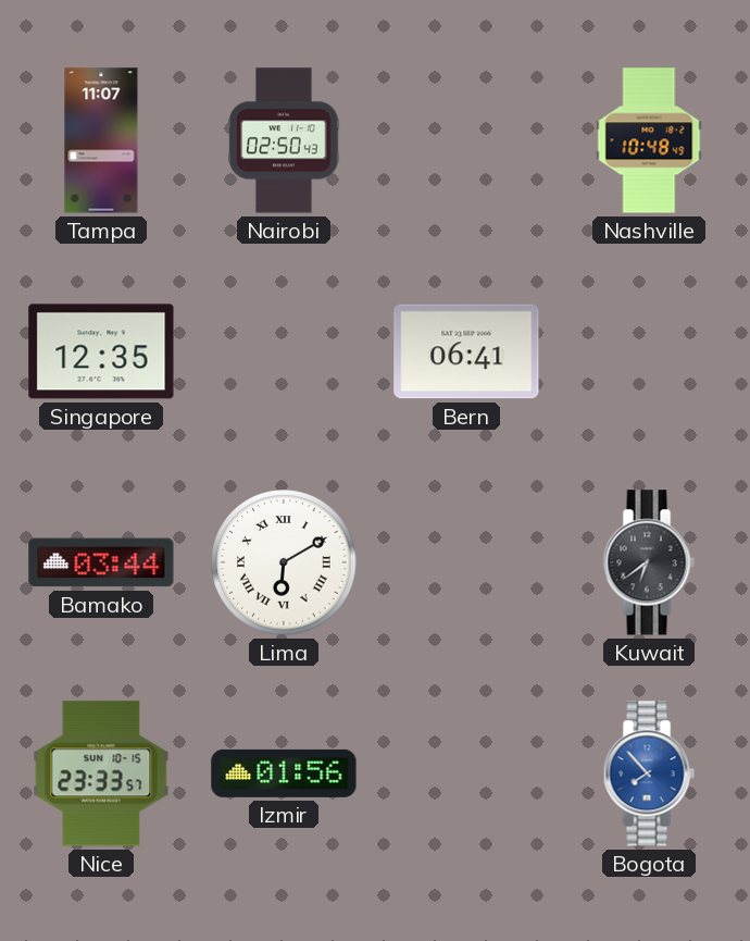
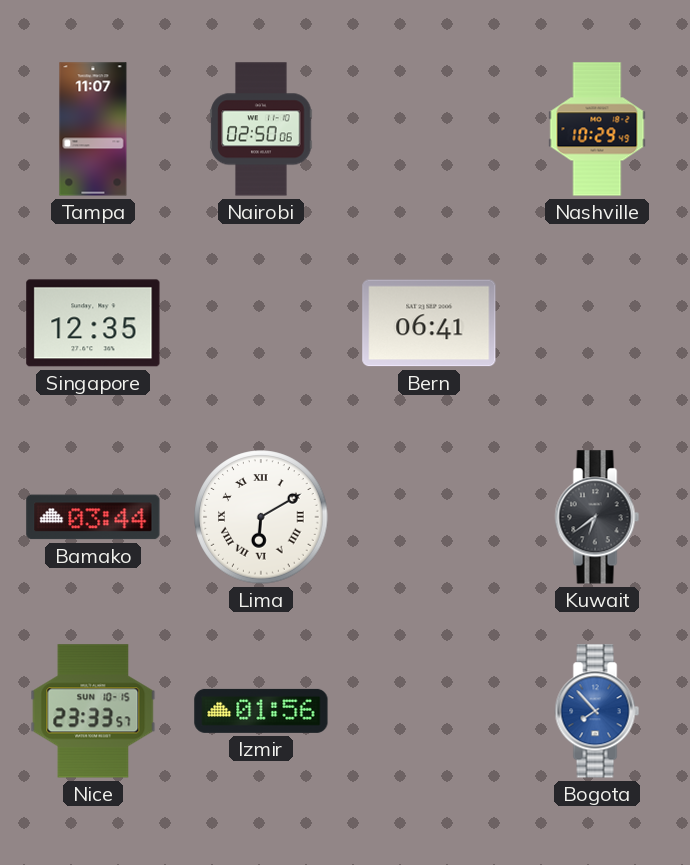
Nairobi: 02:50:43 -> 02:50:06
Nashville: 10:48 -> 10:29
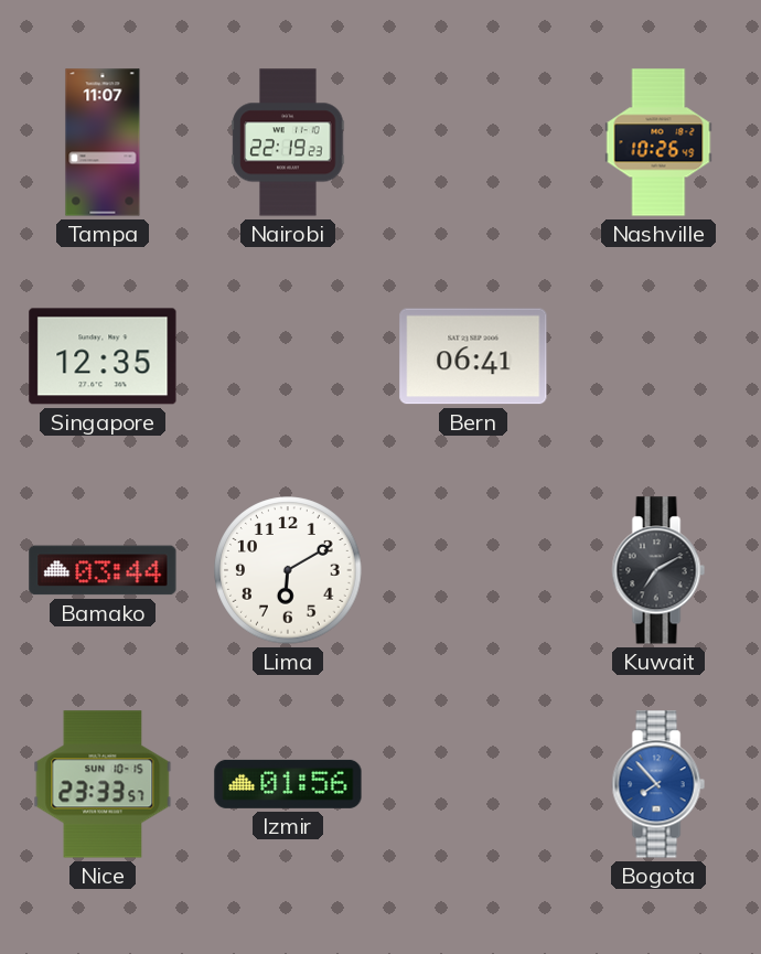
Nairobi: 02:50 -> 22:19
Nashville: 10:29 -> 10:26
Lima numerals: Roman -> Arabic
Kuwait: 6:39 -> 7:10
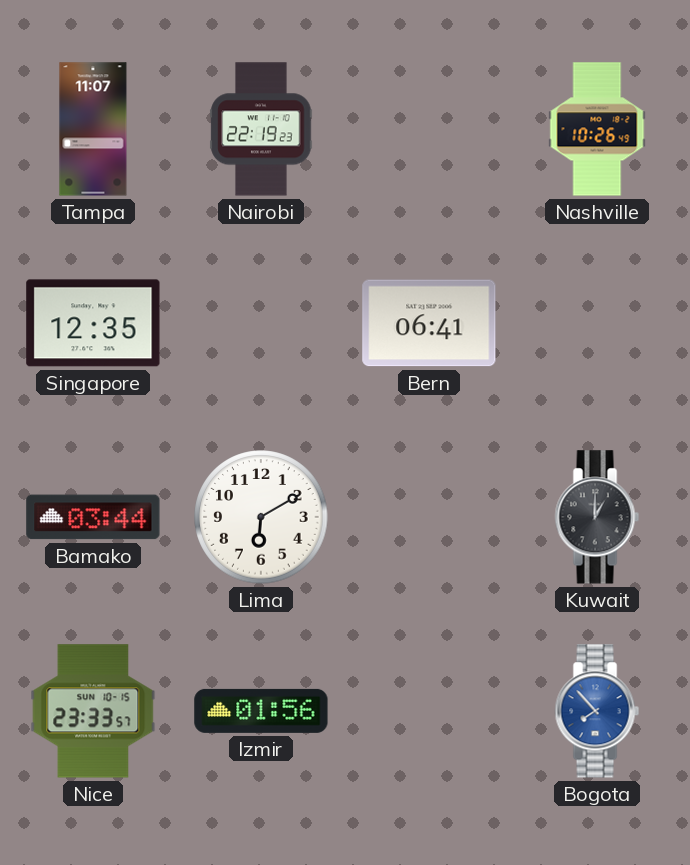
Kuwait: 7:10 -> 1:00
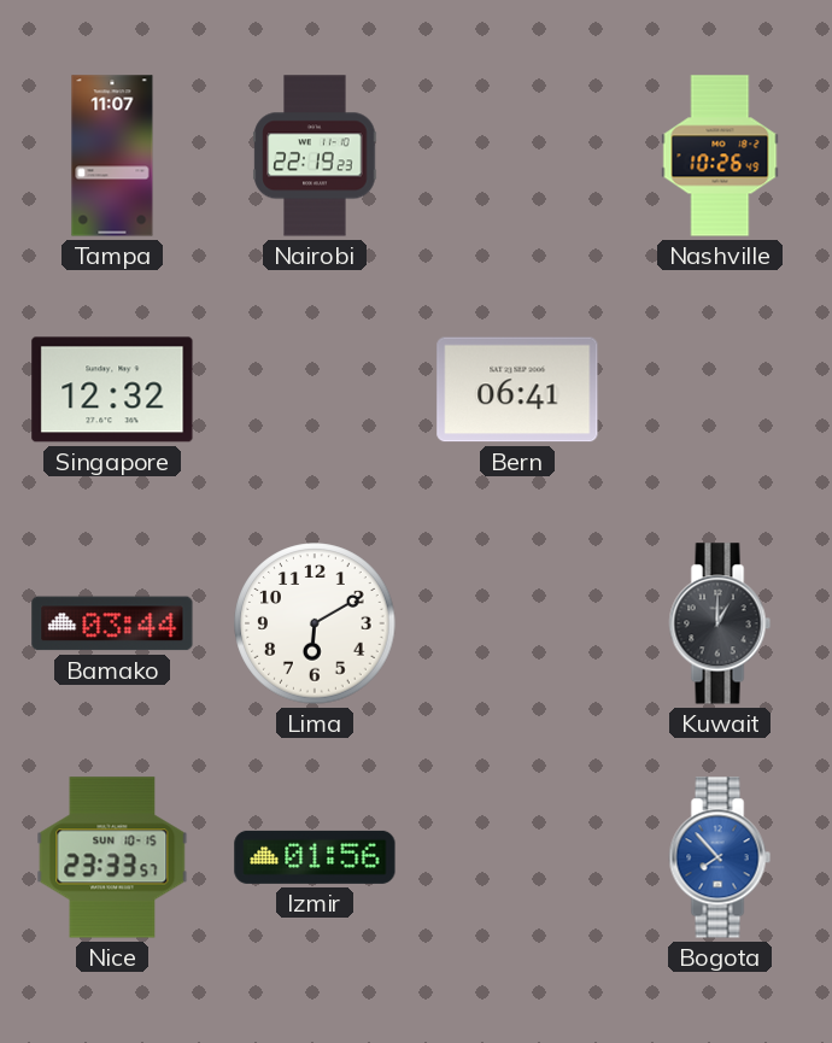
Singapore: 12:35 -> 12:32
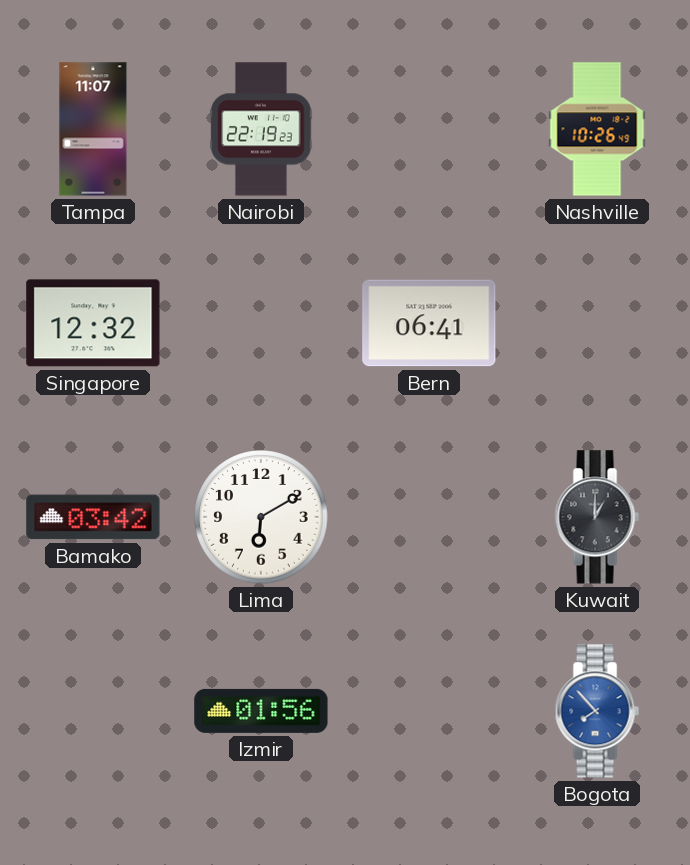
Bamako: 03:44 -> 03:42
Nice: 23:33 -> none
